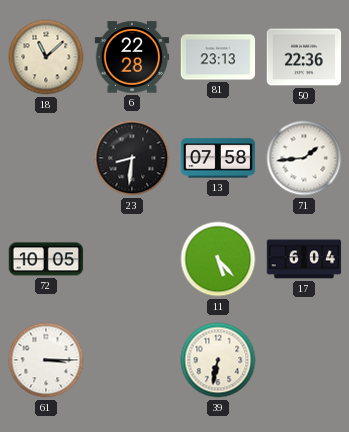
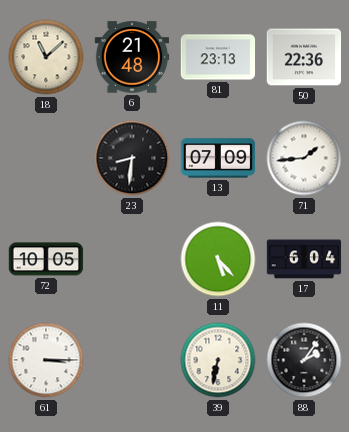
6: 22:28 -> 21:48
13: 07:58 -> 07:09
88: none -> 2:06
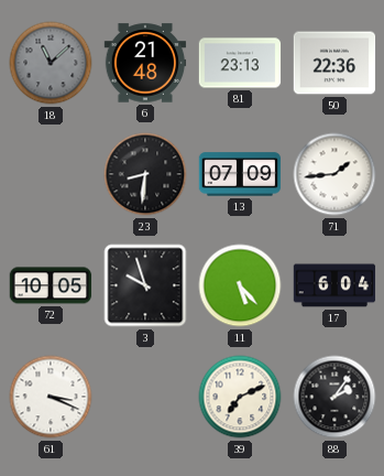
18 dial: cream -> grey
3: none -> 9:57
61: 3:15 -> 3:19
39: 6:32 -> 7:11
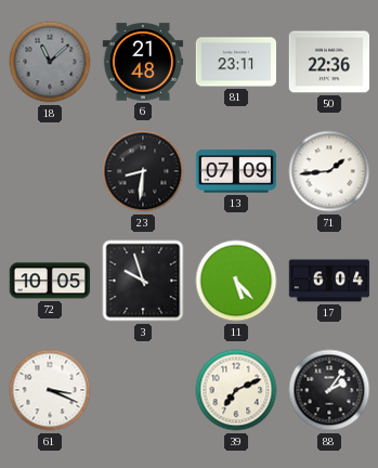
81: 23:13 -> 23:11
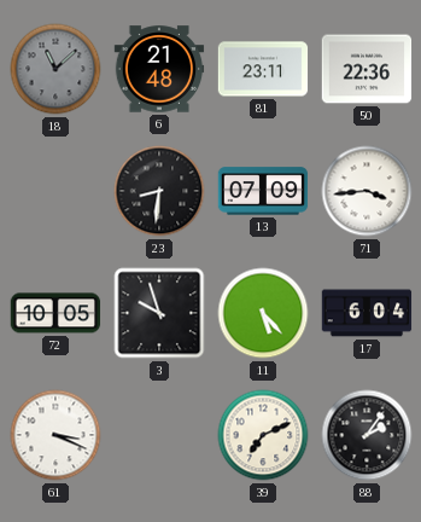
71: 1:44 -> 3:44
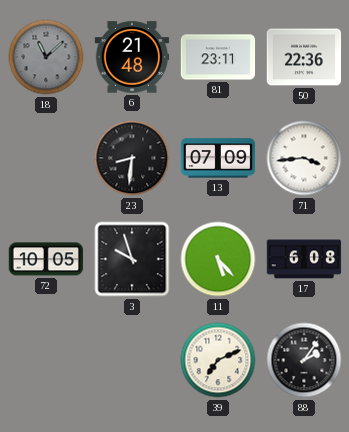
17: 6:04 -> 6:08
61: 3:19 -> none
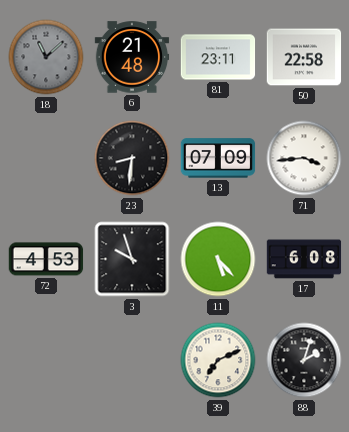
50: 22:36 -> 22:58
72: 10:05 -> 4:53
88: 2:06 -> 2:03
